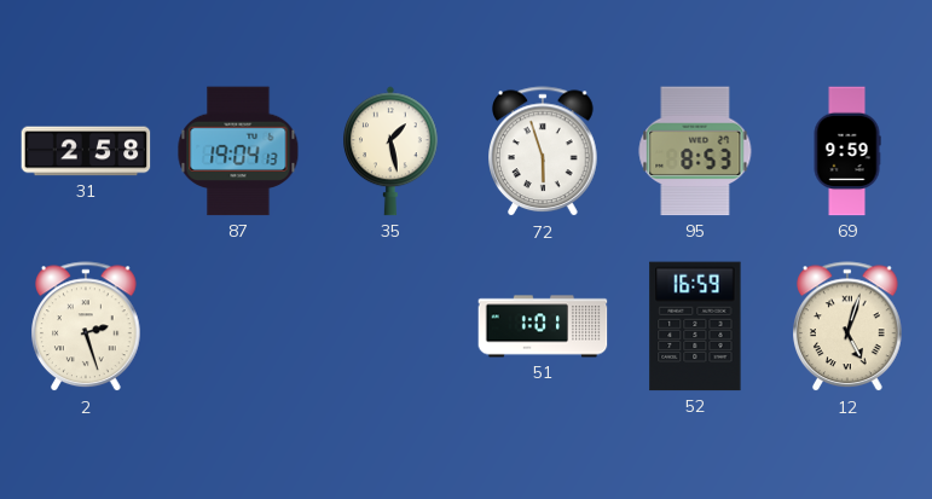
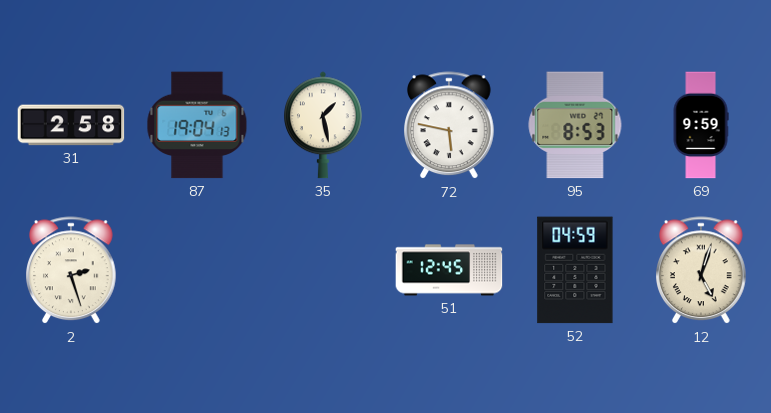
72: 5:57 -> 5:47
51: 1:01 -> 12:45
52: 16:59 -> 04:59
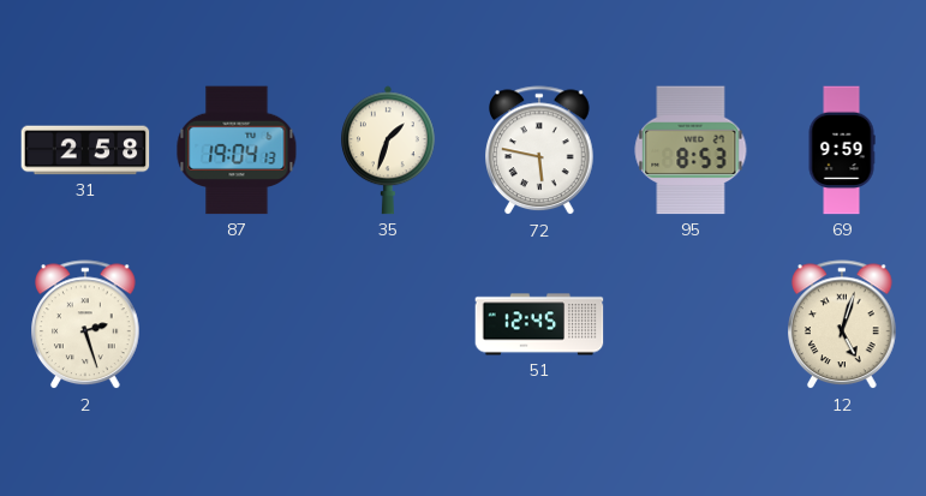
35: 1:28 -> 1:33
52: 04:59 -> none
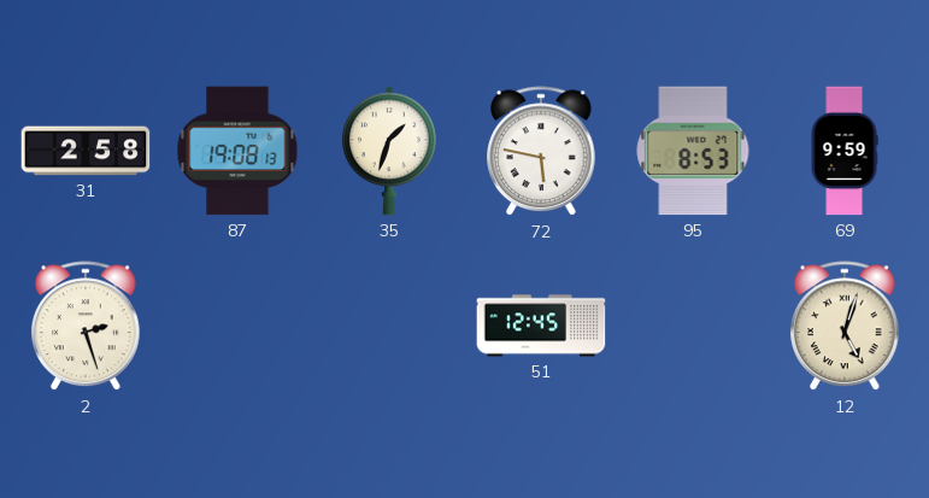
87: 19:04 -> 19:08
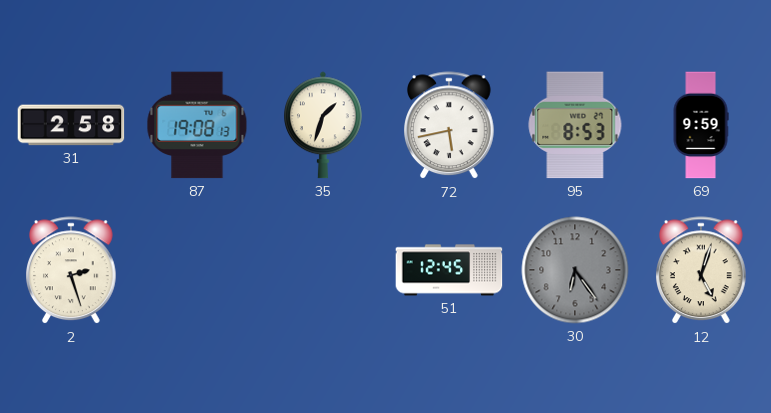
72: 5:47 -> 5:43
30: none -> 6:24
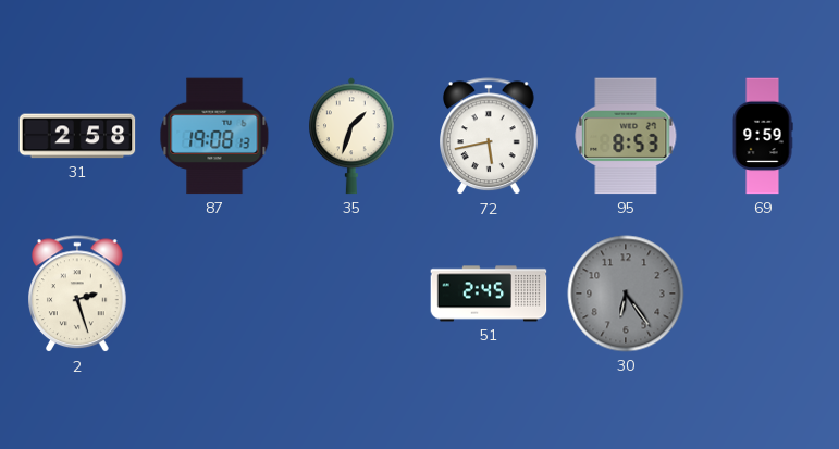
51: 12:45 -> 2:45
12: 5:03 -> none
